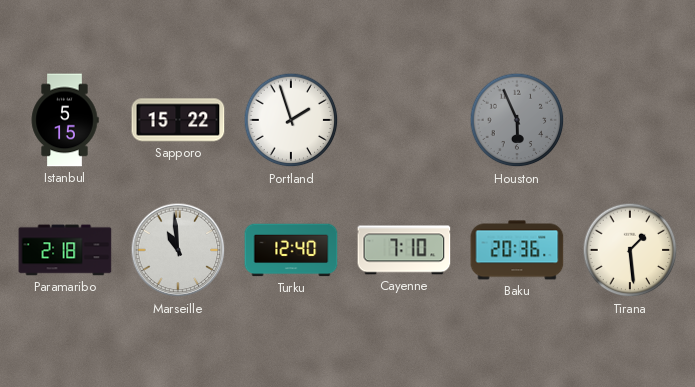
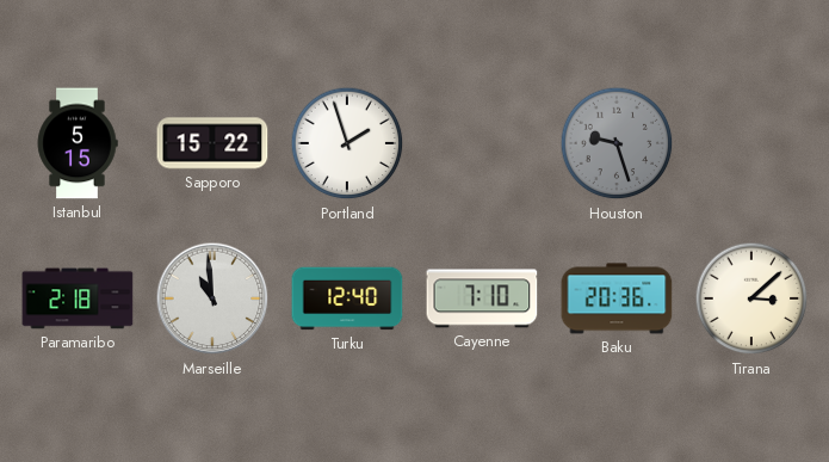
Houston: 5:56 -> 9:27
Tirana: 1:29 -> 3:08
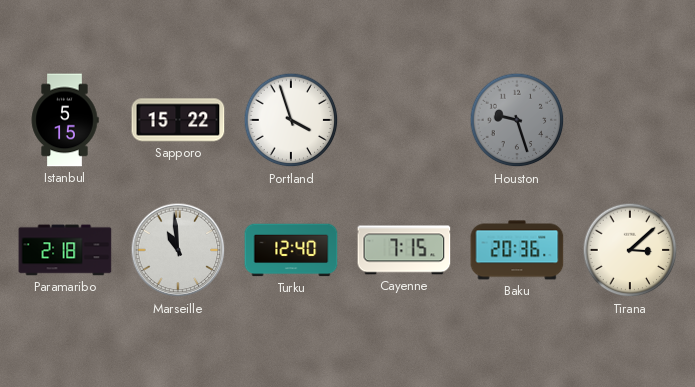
Portland: 1:57 -> 3:57
Cayenne: 7:10 -> 7:15
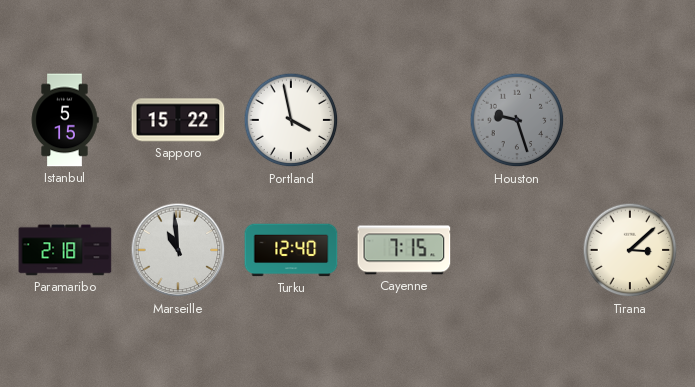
Portland: 3:57 -> 3:58
Baku: 20:36 -> none
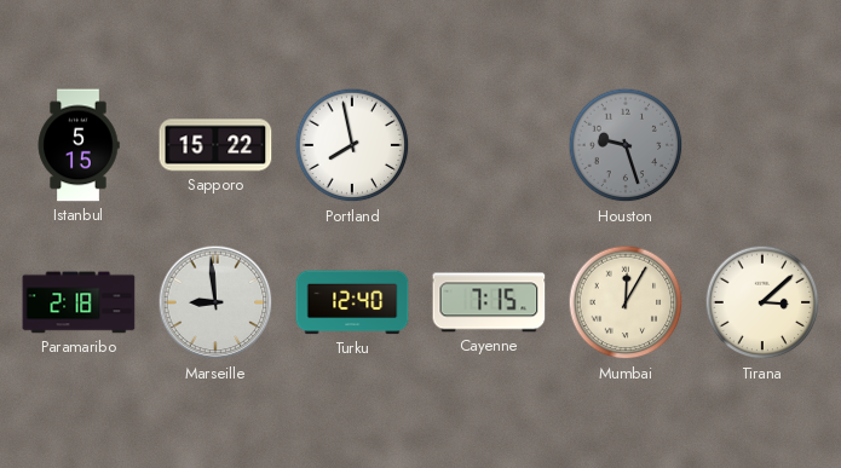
Portland: 3:58 -> 7:58
Marseille: 10:59 -> 8:59
Mumbai: none -> 12:05
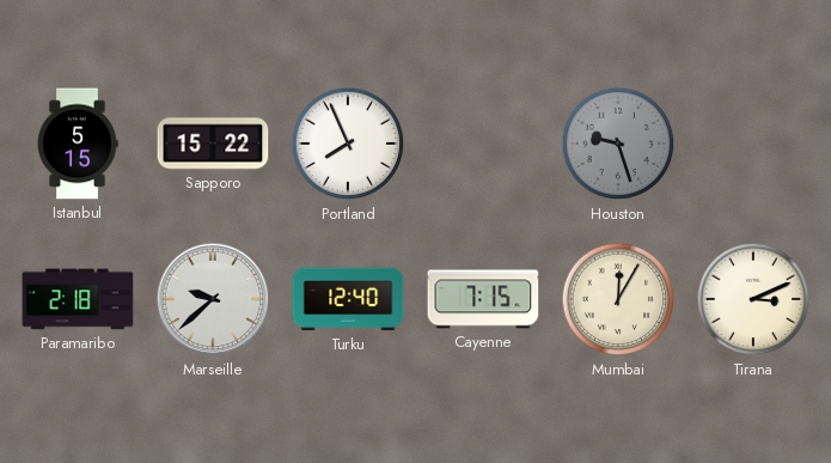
Portland: 7:58 -> 7:56
Marseille: 8:59 -> 9:38
Tirana: 3:08 -> 3:11
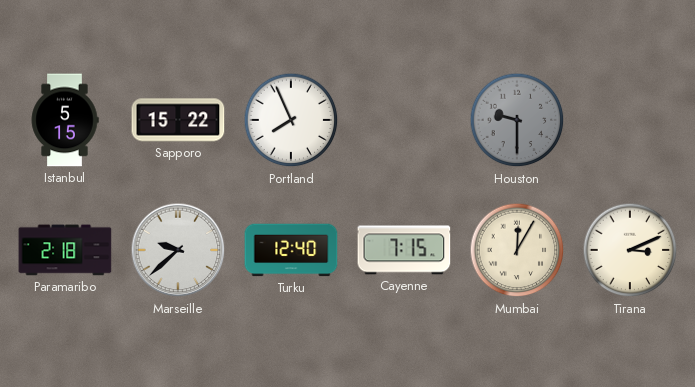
Houston: 9:27 -> 9:30
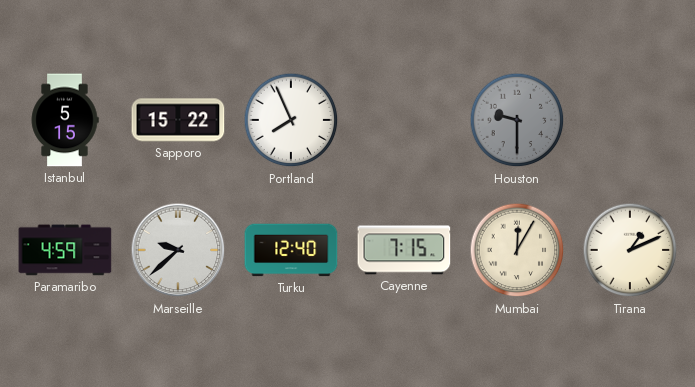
Paramaribo: 2:18 -> 4:59
Tirana: 3:11 -> 1:11
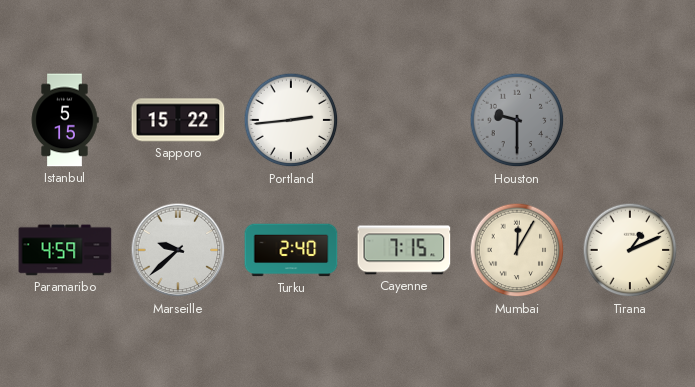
Portland: 7:56 -> 2:44
Turku: 12:40 -> 2:40
